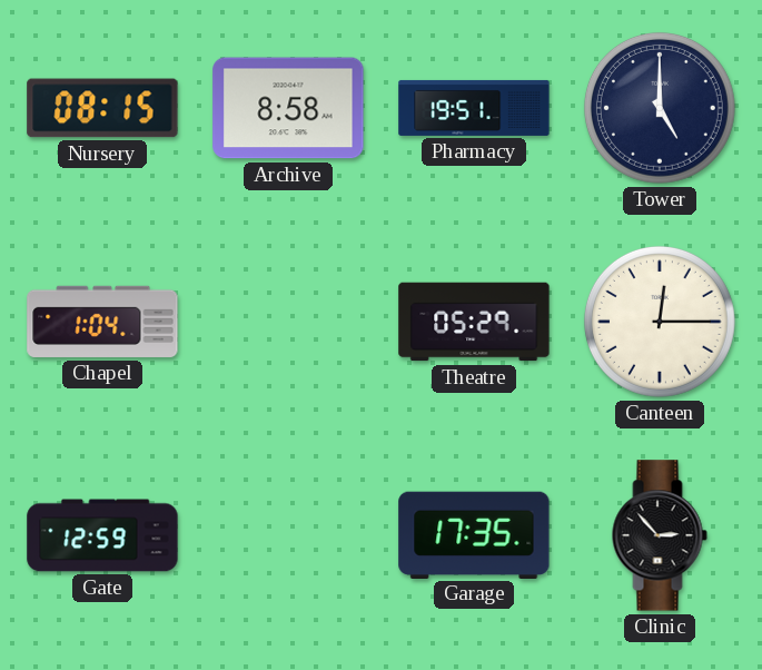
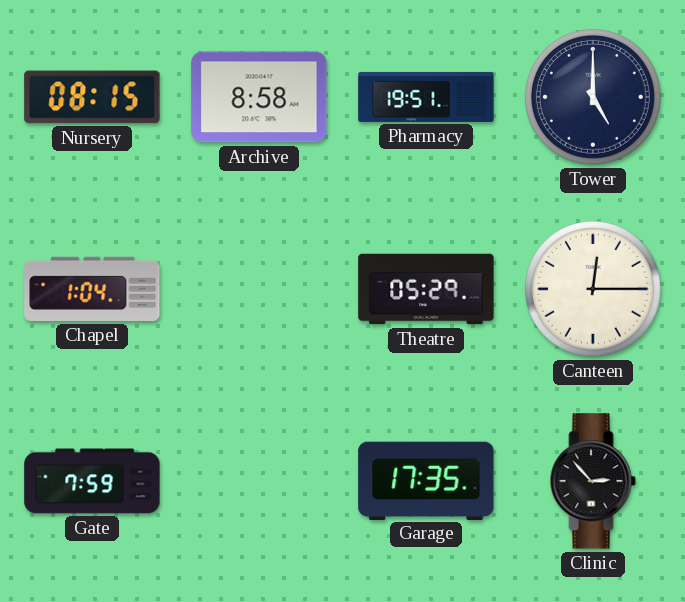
Gate: 12:59 -> 7:59
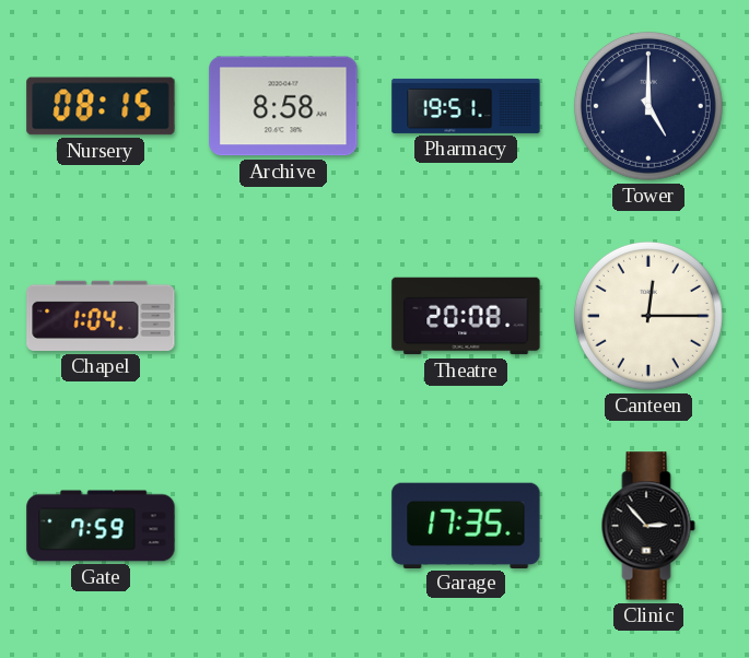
Theatre: 05:29 -> 20:08
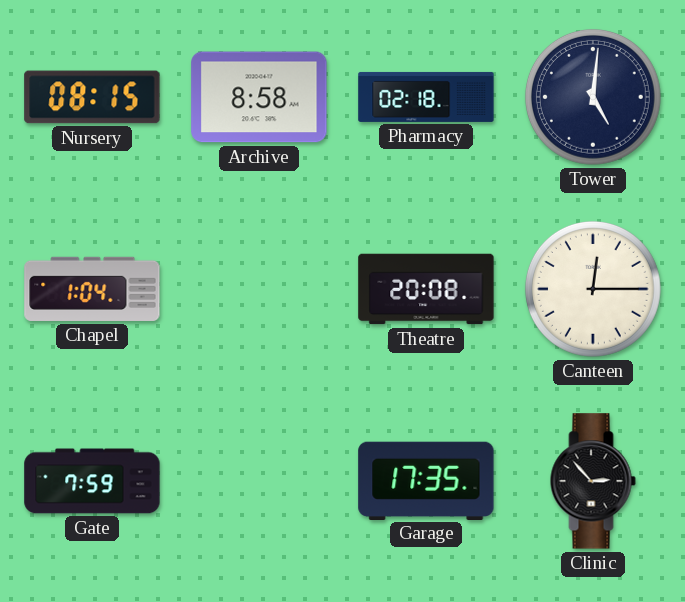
Pharmacy: 19:51 -> 02:18
Tower: 5:00 -> 5:01
